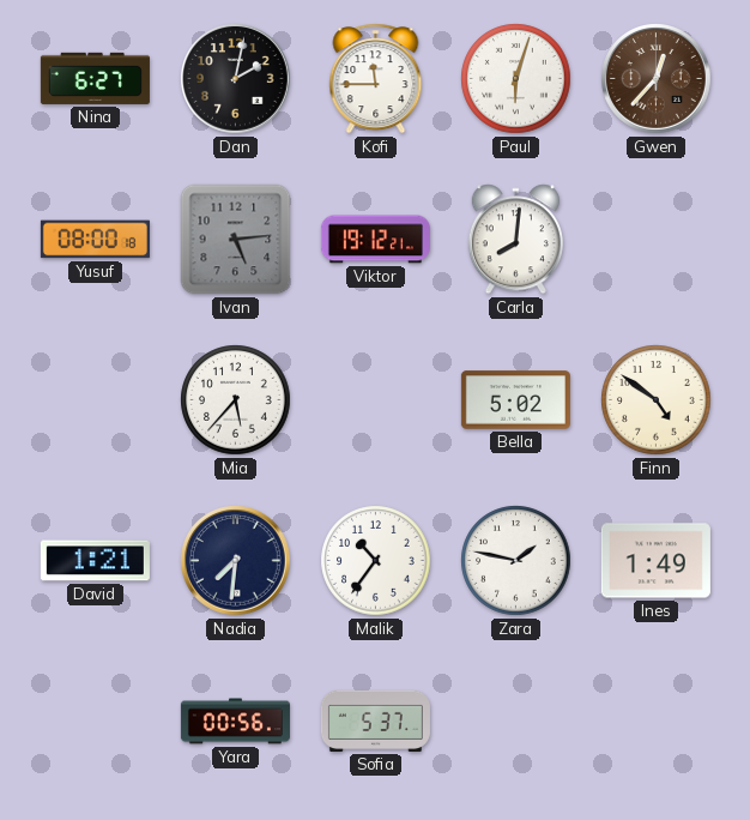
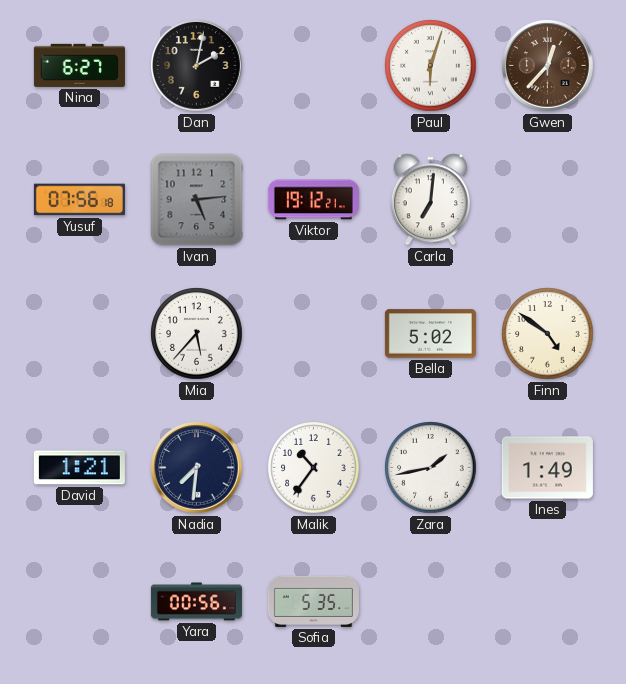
Kofi: 11:45 -> none
Yusuf: 08:00 -> 07:56
Carla: 8:01 -> 7:01
Zara: 1:47 -> 1:43
Sofia: 5:37 -> 5:35
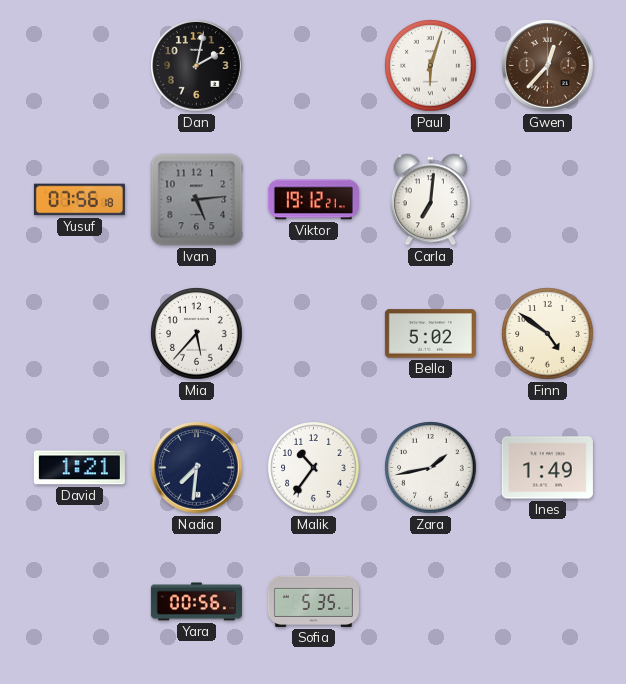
Nina: 6:27 -> none
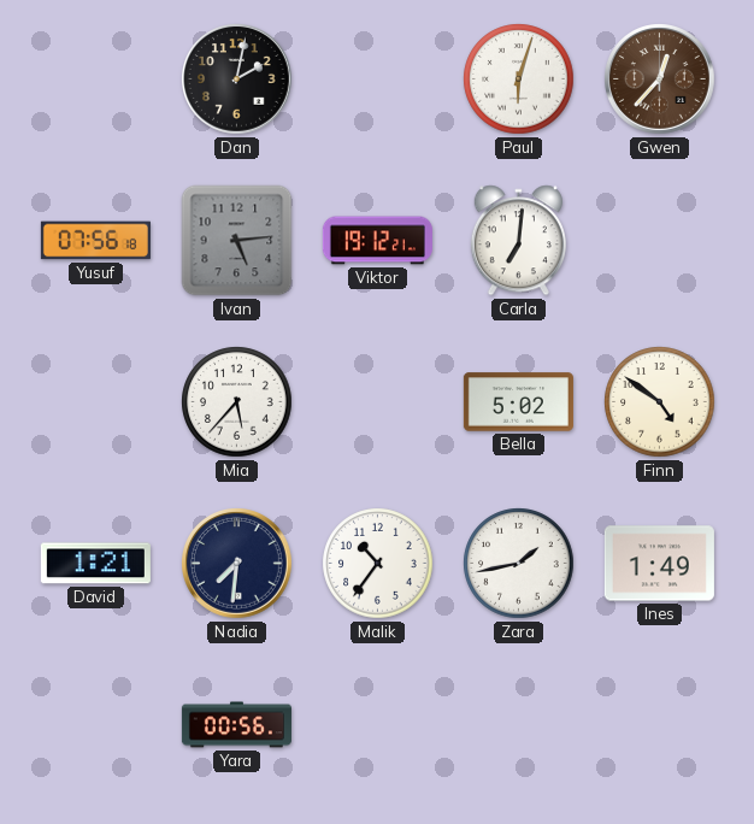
Sofia: 5:35 -> none
